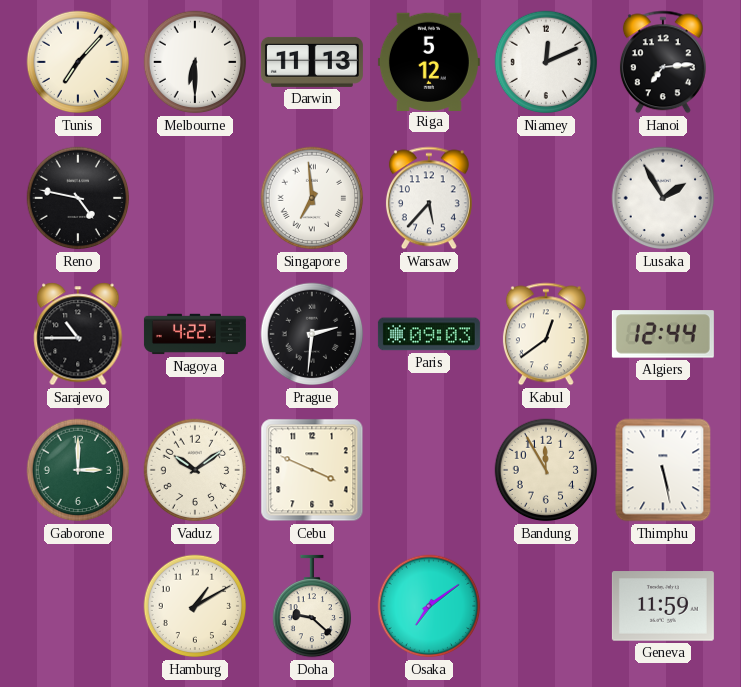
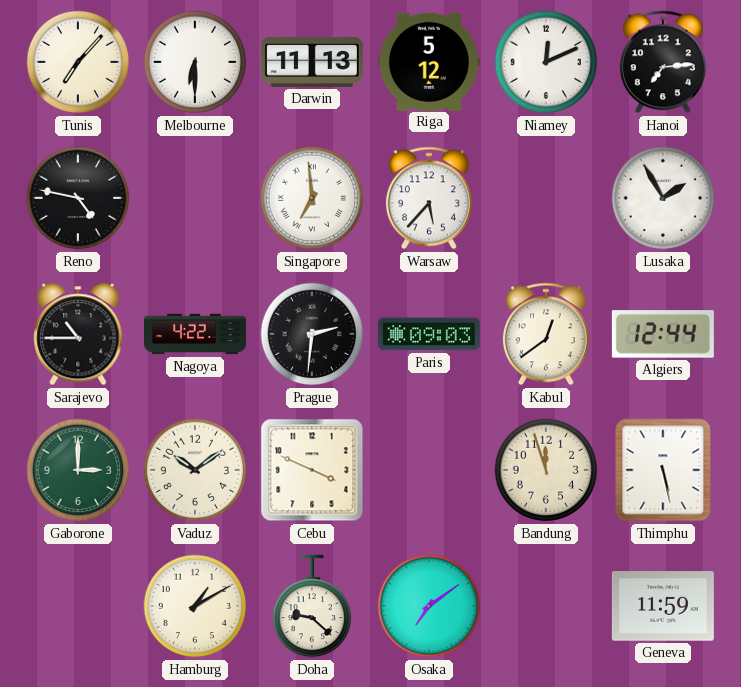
Bandung: 11:55 -> 11:57
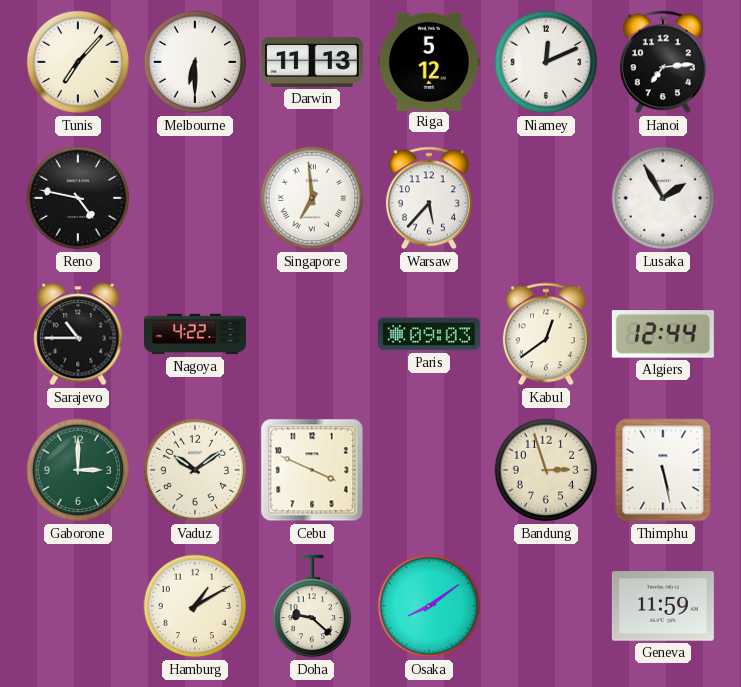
Prague: 2:31 -> none
Bandung: 11:57 -> 2:57
Osaka: 7:09 -> 8:09
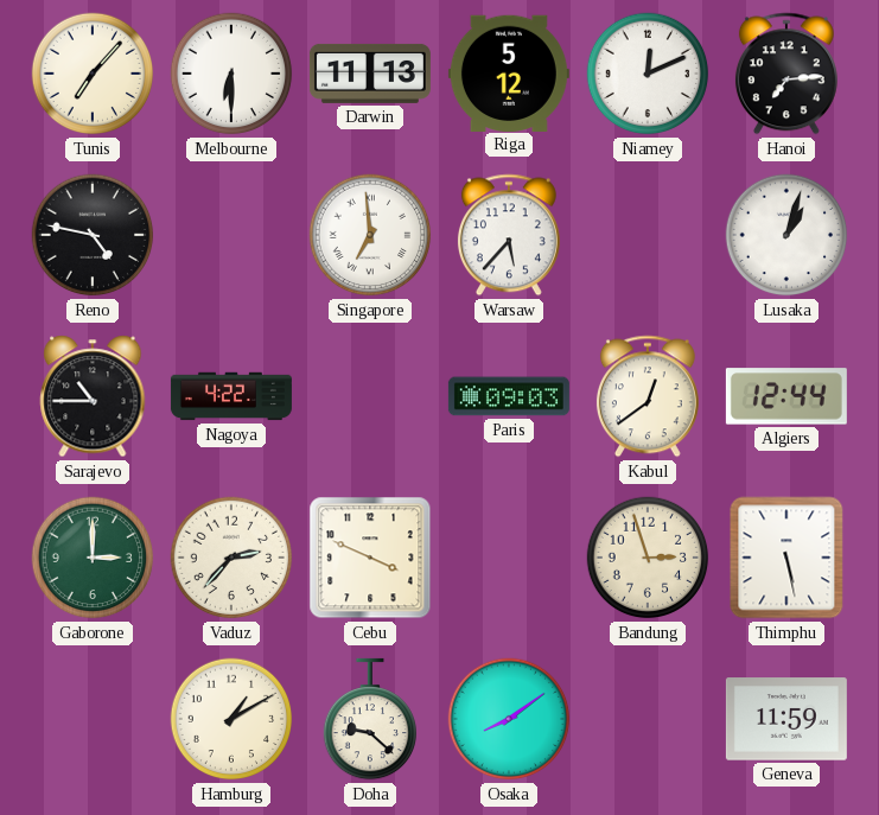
Lusaka: 1:55 -> 1:03
Vaduz: 10:09 -> 2:37
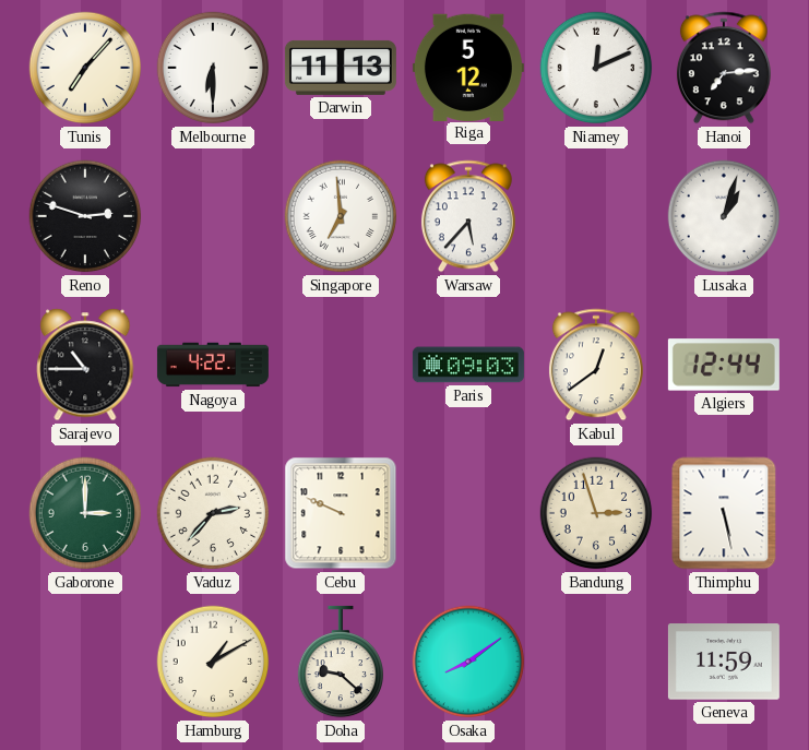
Reno: 4:47 -> 2:48
Cebu: 3:49 -> 9:49
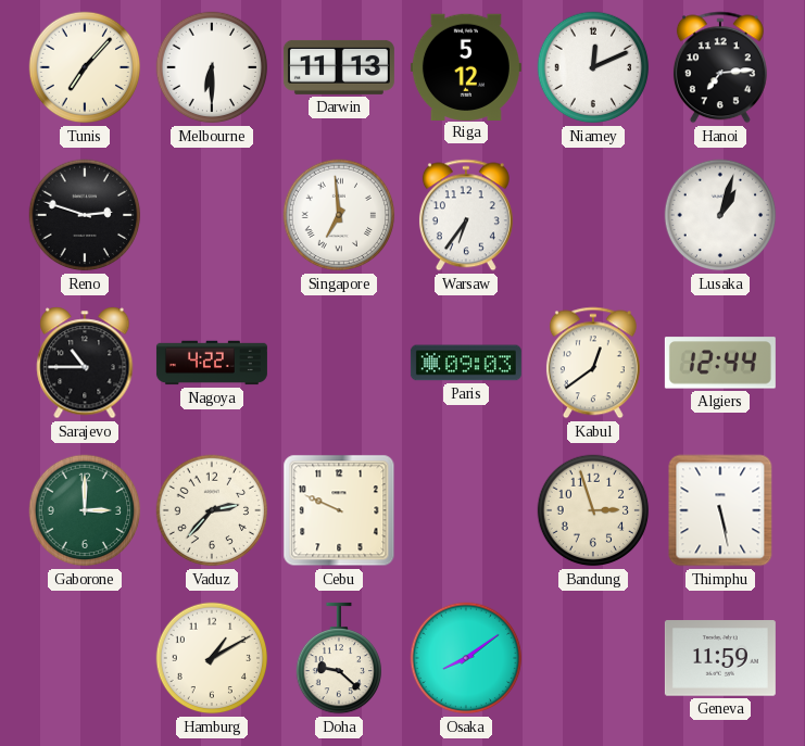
Warsaw: 5:37 -> 6:36
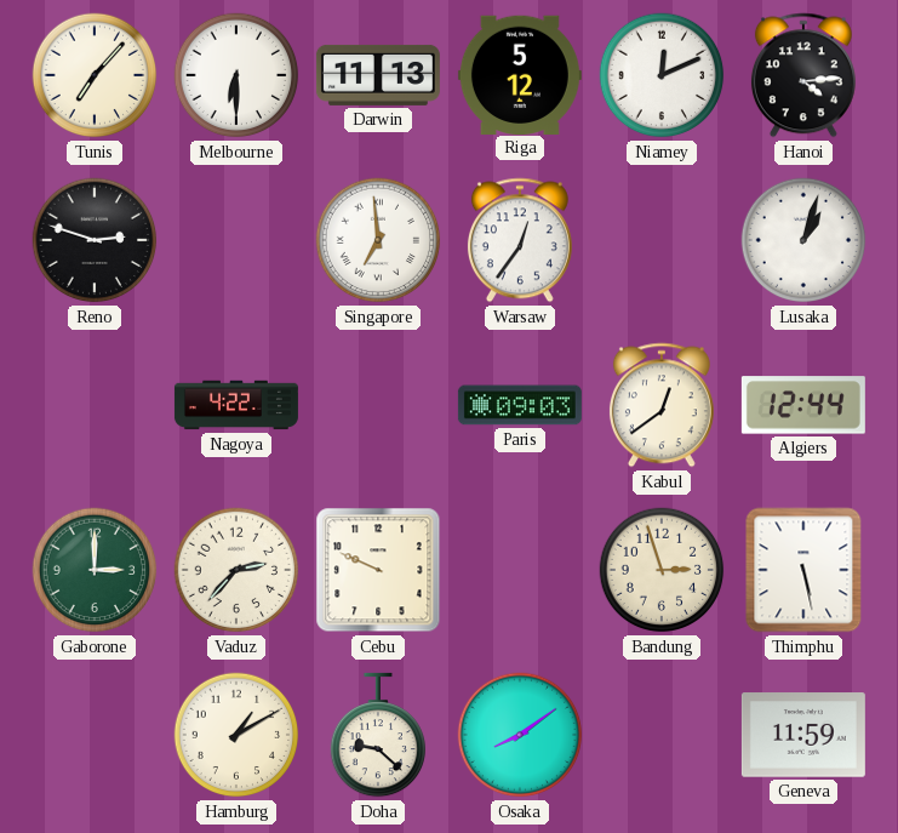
Hanoi: 7:14 -> 4:14
Warsaw: 6:36 -> 12:36
Sarajevo: 10:45 -> none
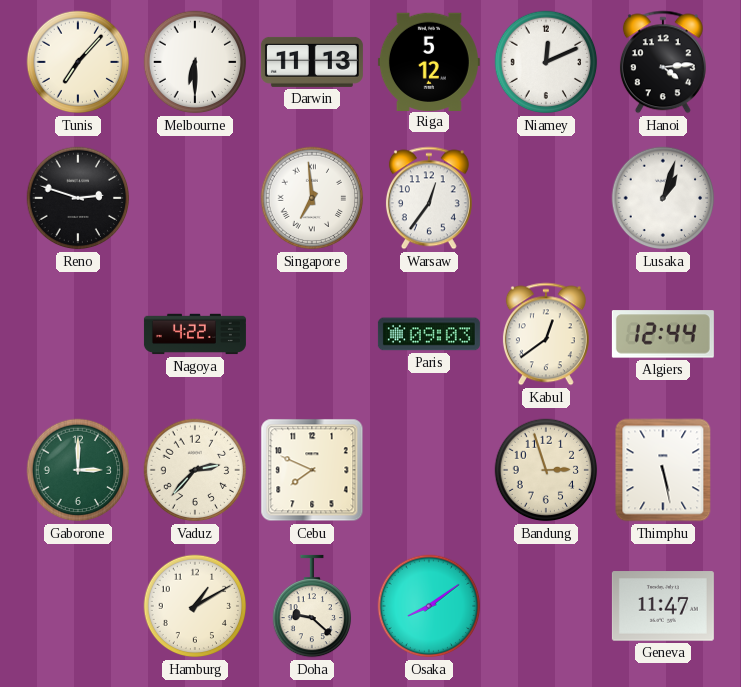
Cebu: 9:49 -> 7:49
Geneva: 11:59 -> 11:47
